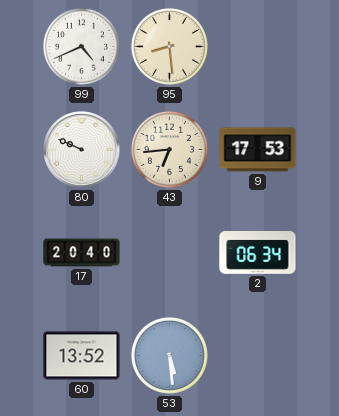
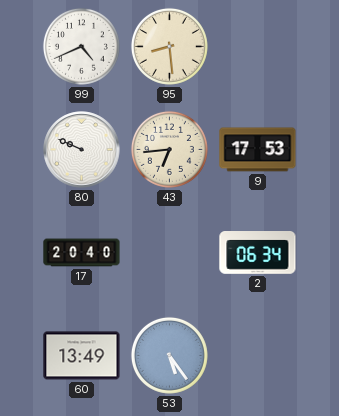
60: 13:52 -> 13:49
53: 5:29 -> 5:24
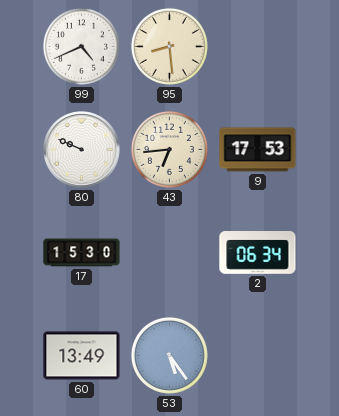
17: 20:40 -> 15:30
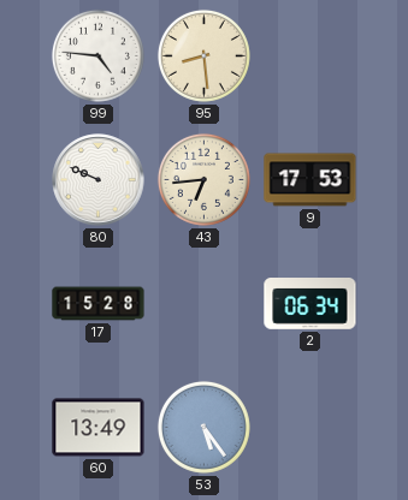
99: 4:41 -> 4:46
17: 15:30 -> 15:28
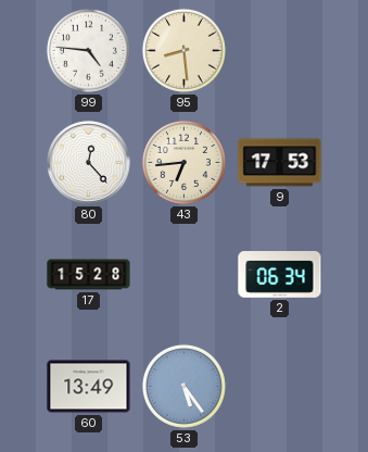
80: 9:49 -> 12:23
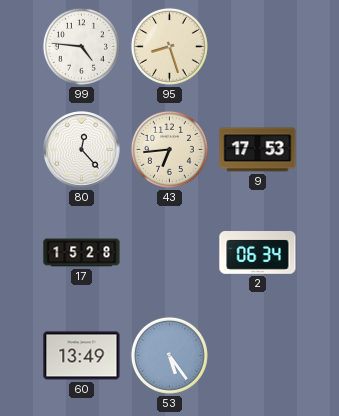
95: 8:29 -> 8:27
